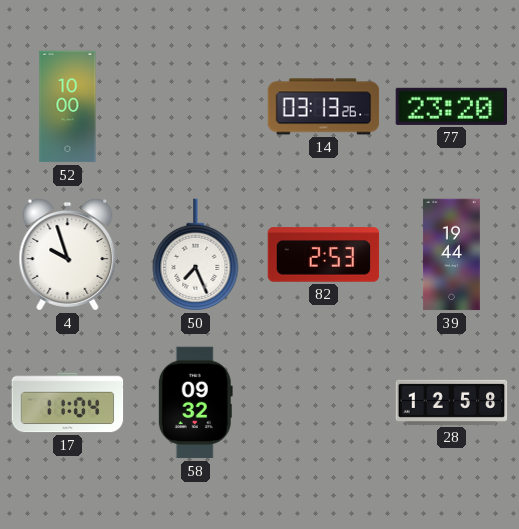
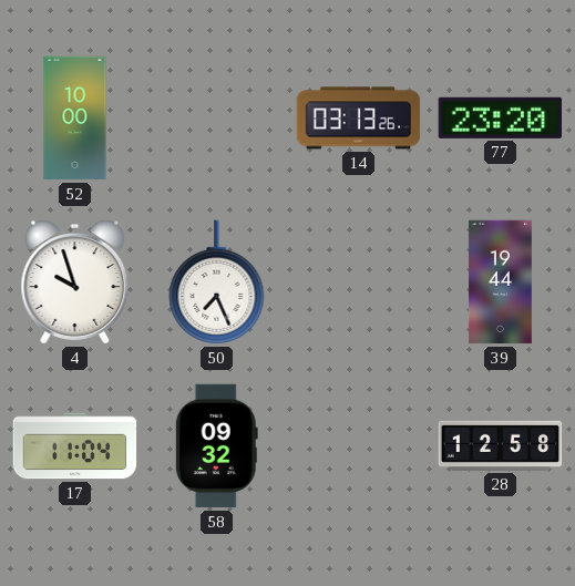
82: 2:53 -> none
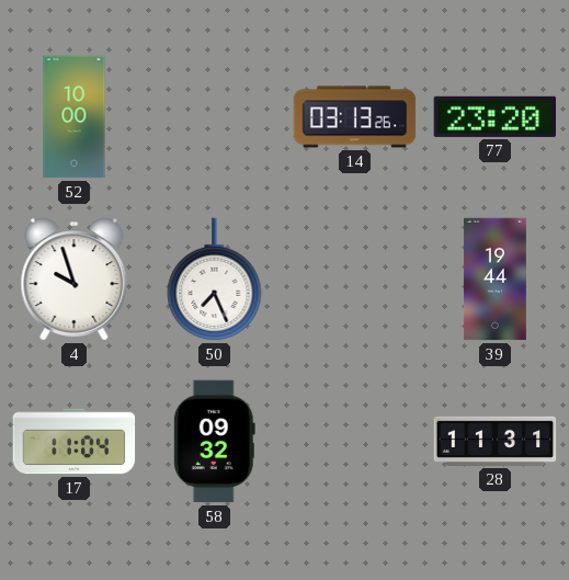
28: 12:58 -> 11:31
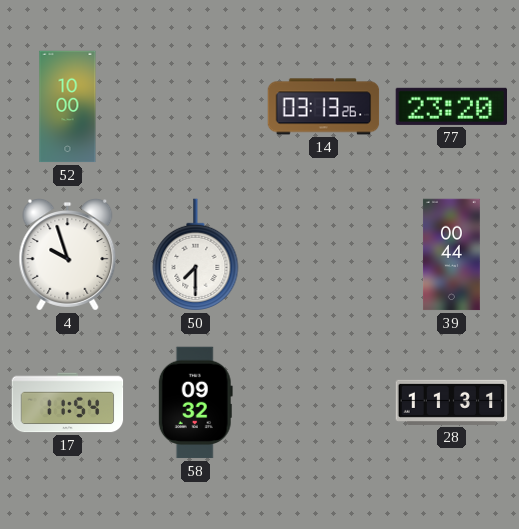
50: 7:26 -> 7:30
39: 19:44 -> 00:44
17: 11:04 -> 11:54
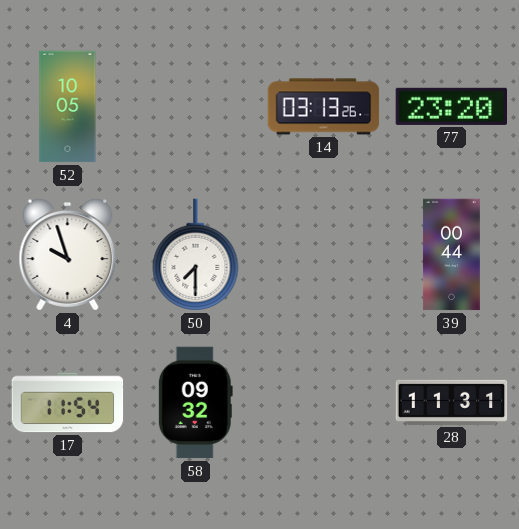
52: 10:00 -> 10:05
